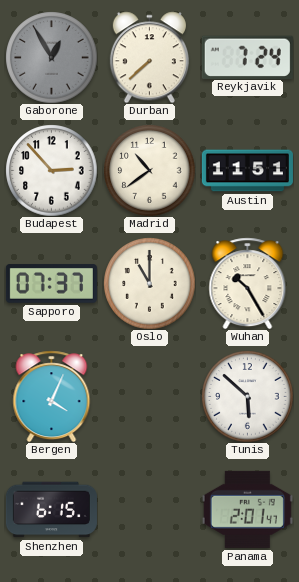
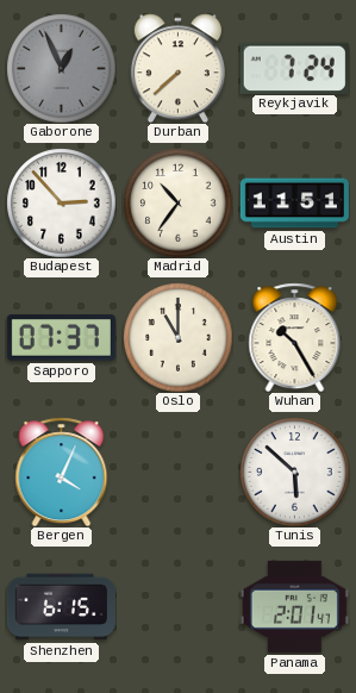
Gaborone: 12:55 -> 12:56
Madrid: 10:39 -> 10:36
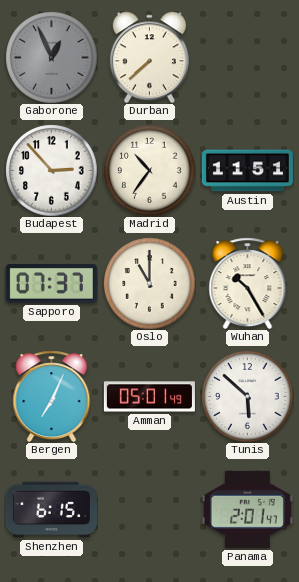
Reykjavik: 7:24 -> none
Bergen: 4:04 -> 7:04
Amman: none -> 05:01
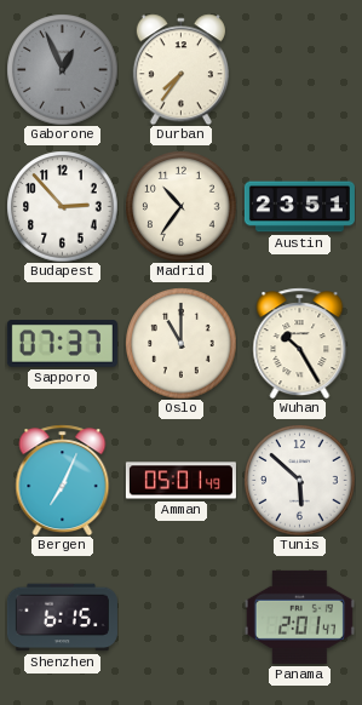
Durban: 7:38 -> 7:36
Austin: 11:51 -> 23:51
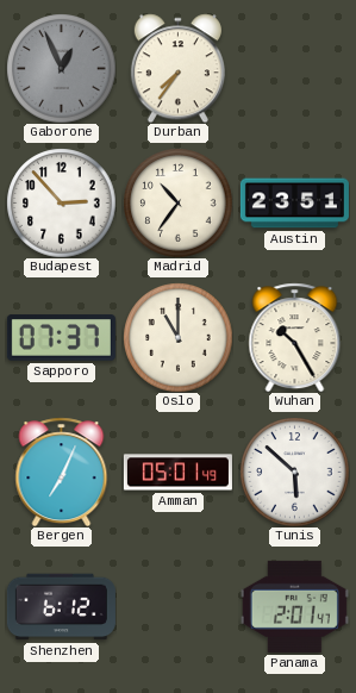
Shenzhen: 6:15 -> 6:12
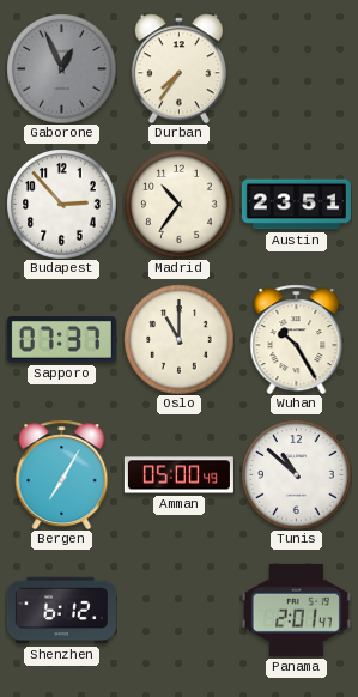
Bergen: 7:04 -> 7:05
Amman: 05:01 -> 05:00
Tunis: 5:52 -> 10:52
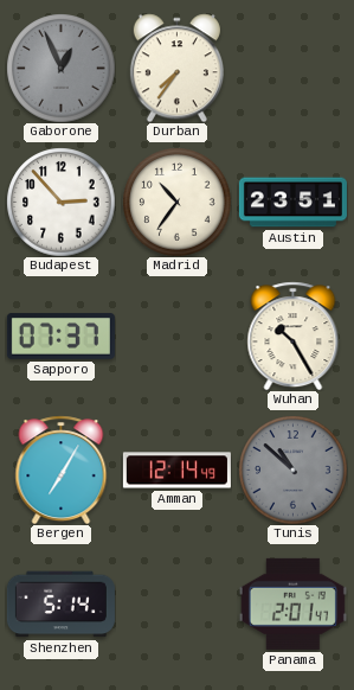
Oslo: 11:00 -> none
Amman: 05:00 -> 12:14
Tunis dial: white -> grey
Shenzhen: 6:12 -> 5:14
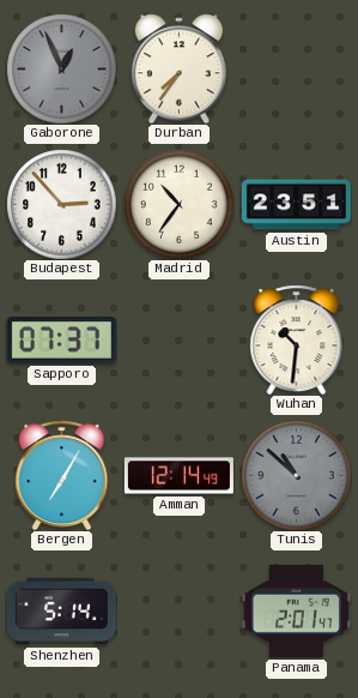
Wuhan: 10:25 -> 10:31
